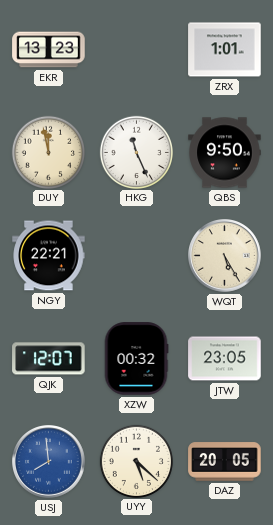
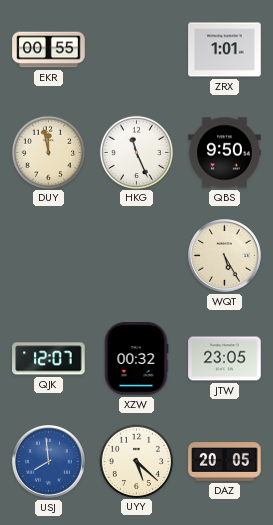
EKR: 13:23 -> 00:55
NGY: 22:21 -> none
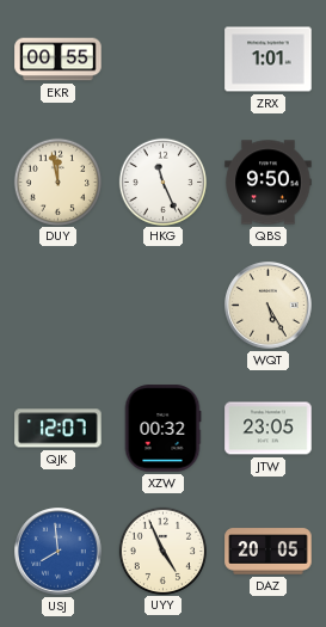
UYY: 5:22 -> 4:56
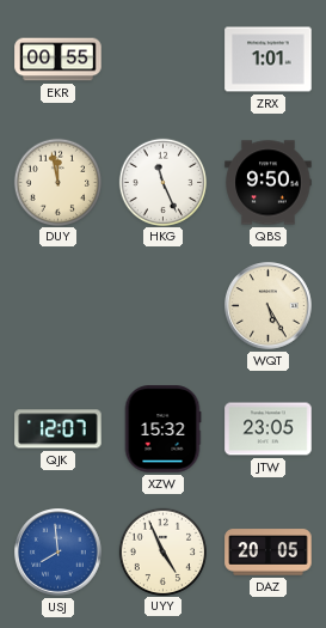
XZW: 00:32 -> 15:32
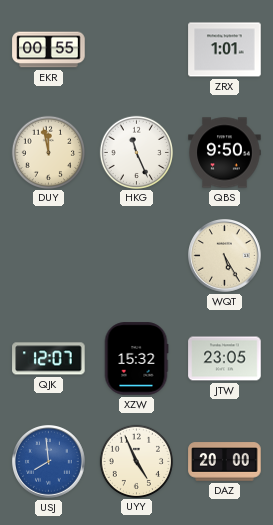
DAZ: 20:05 -> 20:00
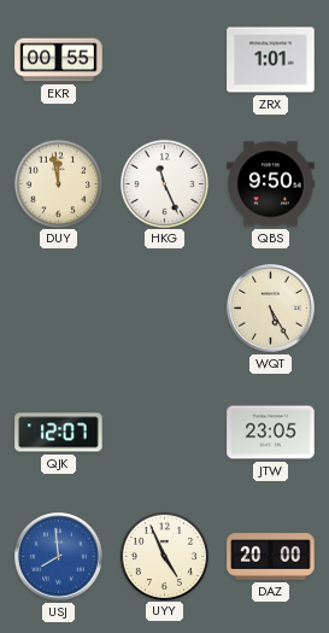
XZW: 15:32 -> none
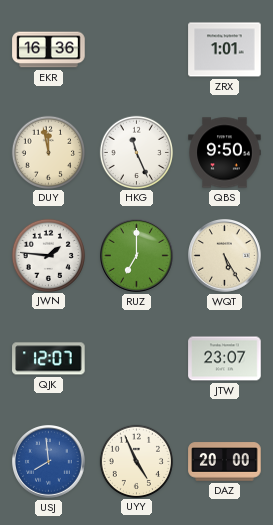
EKR: 00:55 -> 16:36
JWN: none -> 1:46
RUZ: none -> 7:00
JTW: 23:05 -> 23:07
